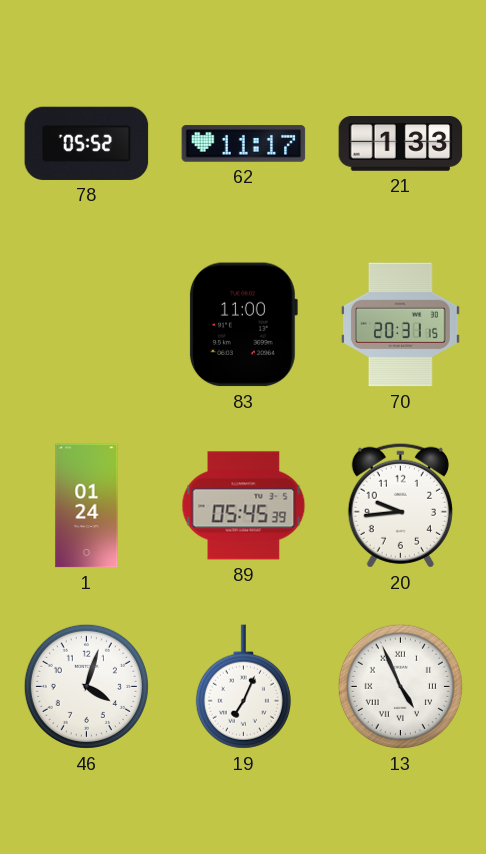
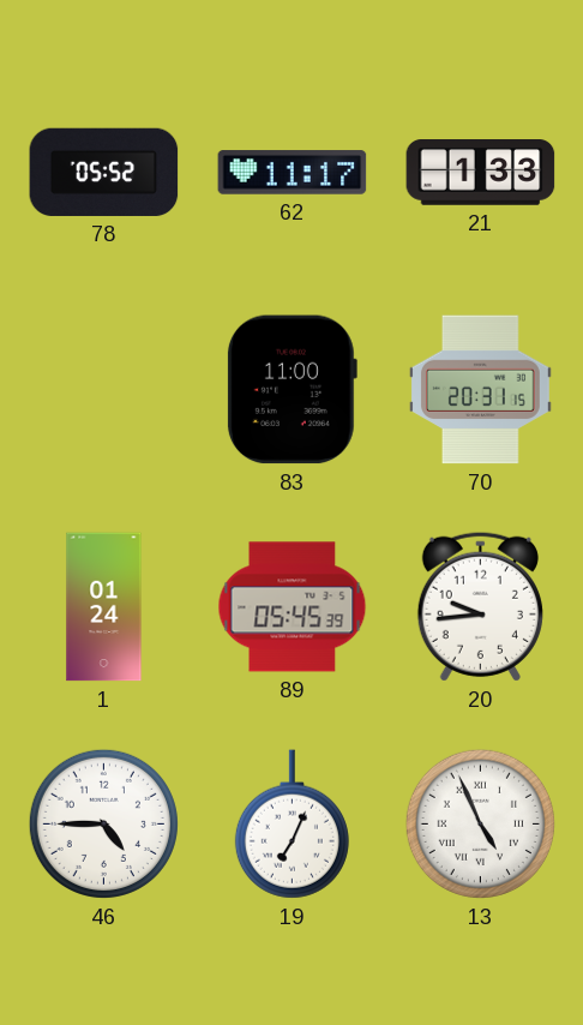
46: 4:03 -> 4:45
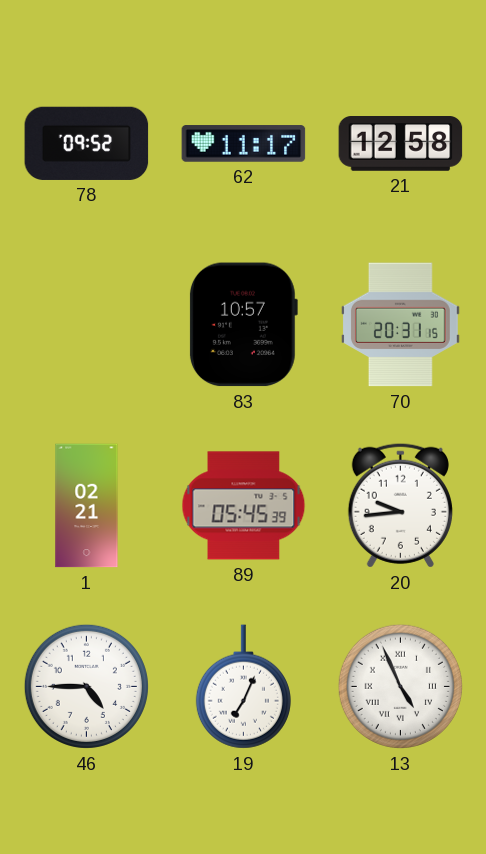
78: 05:52 -> 09:52
21: 1:33 -> 12:58
83: 11:00 -> 10:57
1: 01:24 -> 02:21
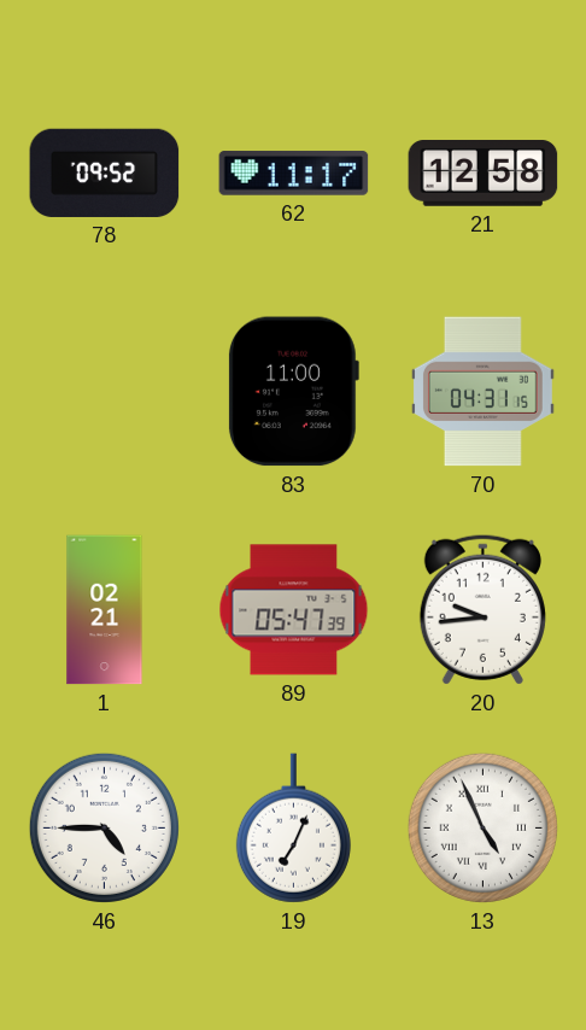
83: 10:57 -> 11:00
70: 20:31 -> 04:31
89: 05:45 -> 05:47
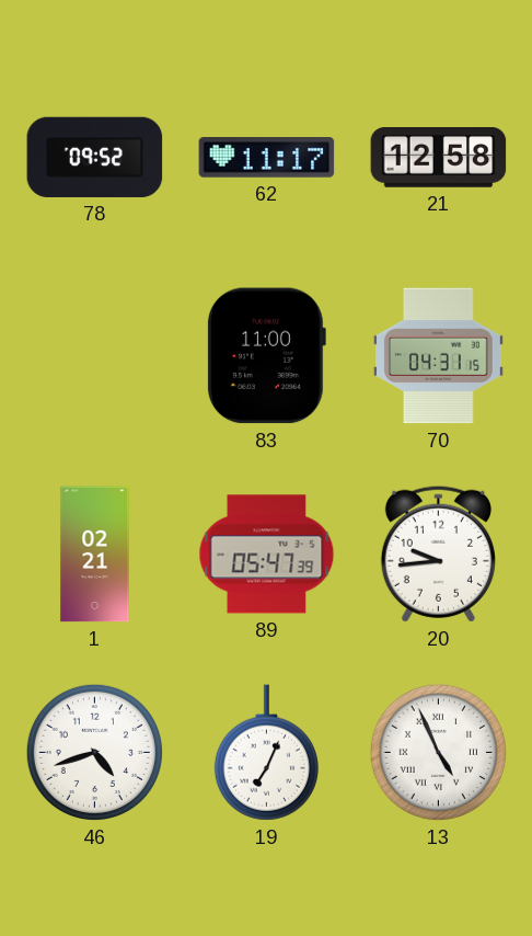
46: 4:45 -> 4:42
